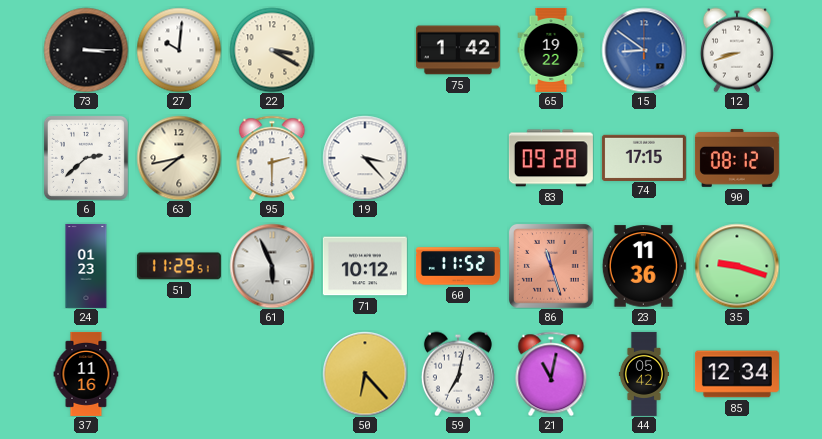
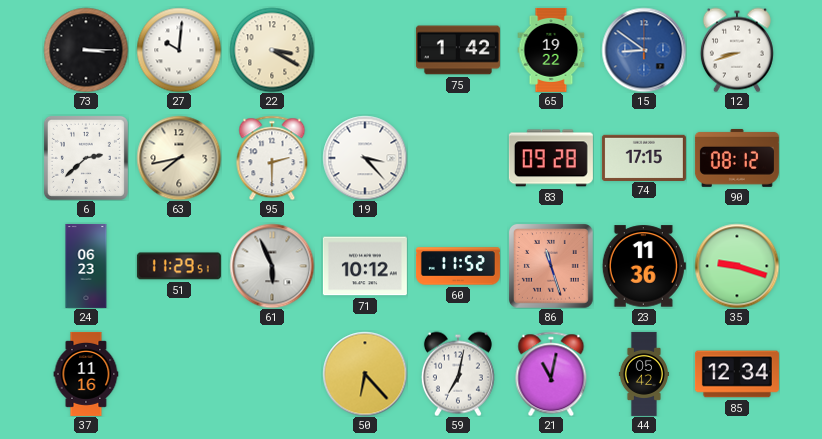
24: 01:23 -> 06:23
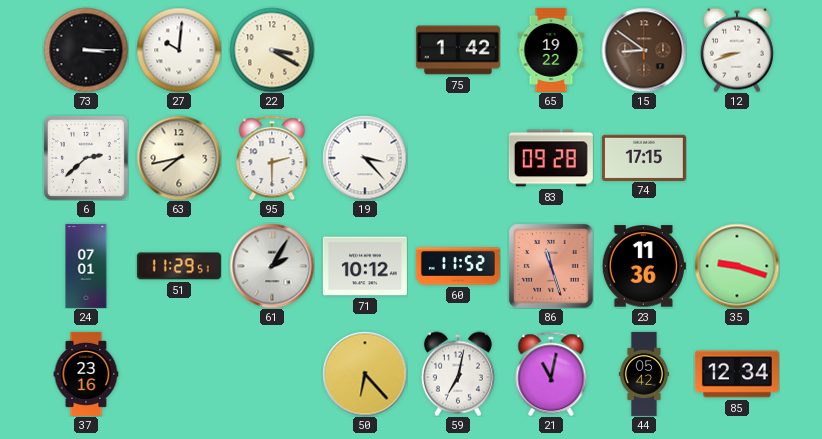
15 dial: blue -> brown
90: 08:12 -> none
24: 06:23 -> 07:01
61: 5:56 -> 2:05
37: 11:16 -> 23:16
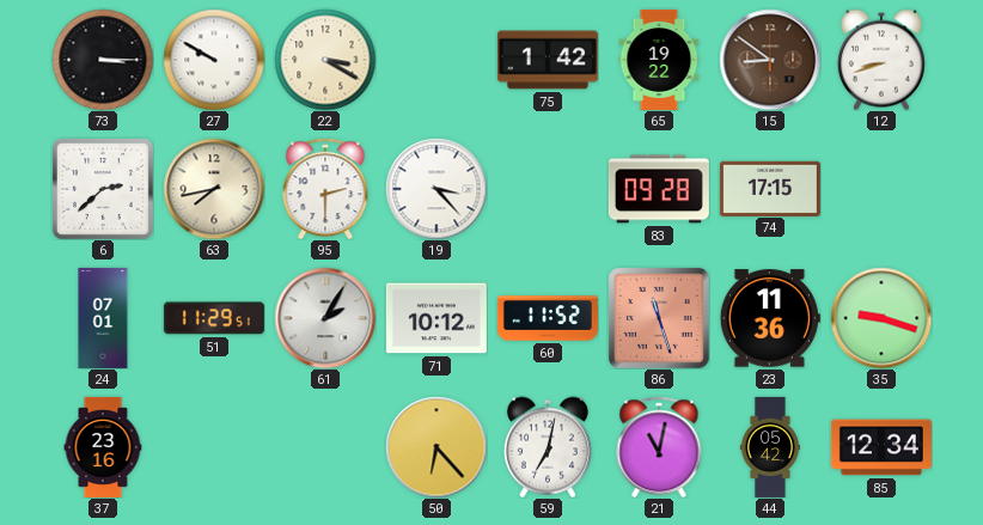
27: 10:01 -> 9:50
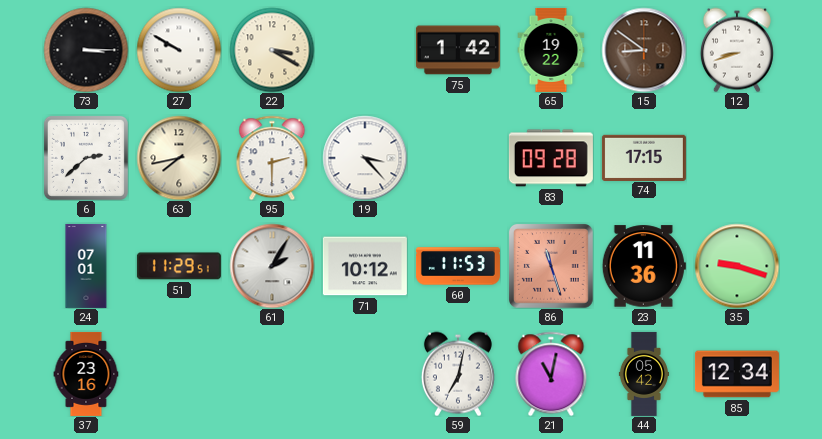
60: 11:52 -> 11:53
50: 6:23 -> none
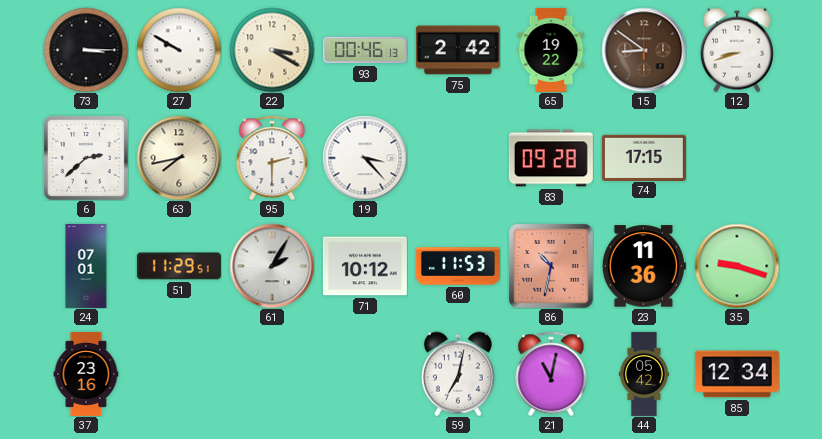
93: none -> 00:46
75: 1:42 -> 2:42
86: 11:27 -> 10:32
